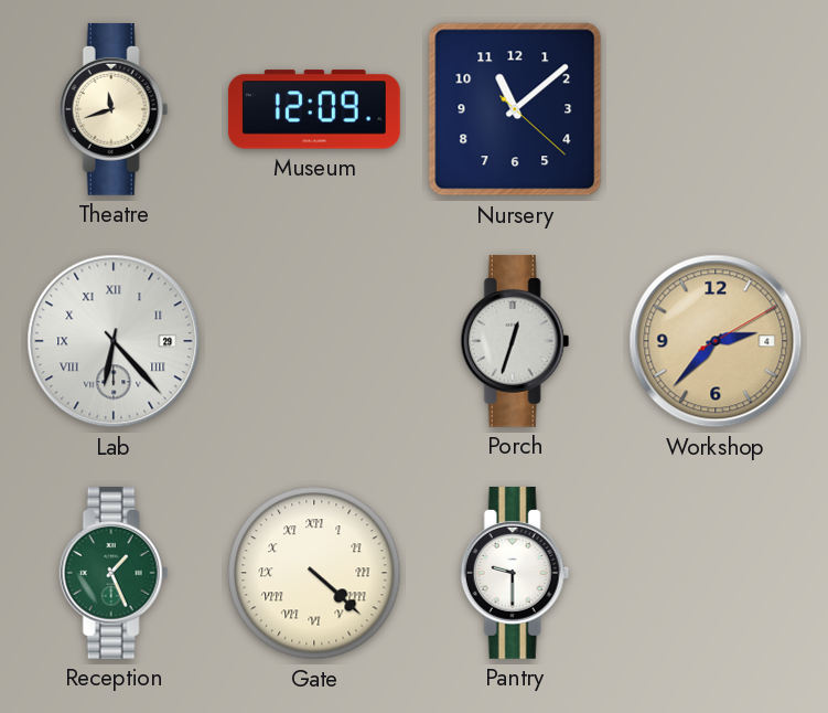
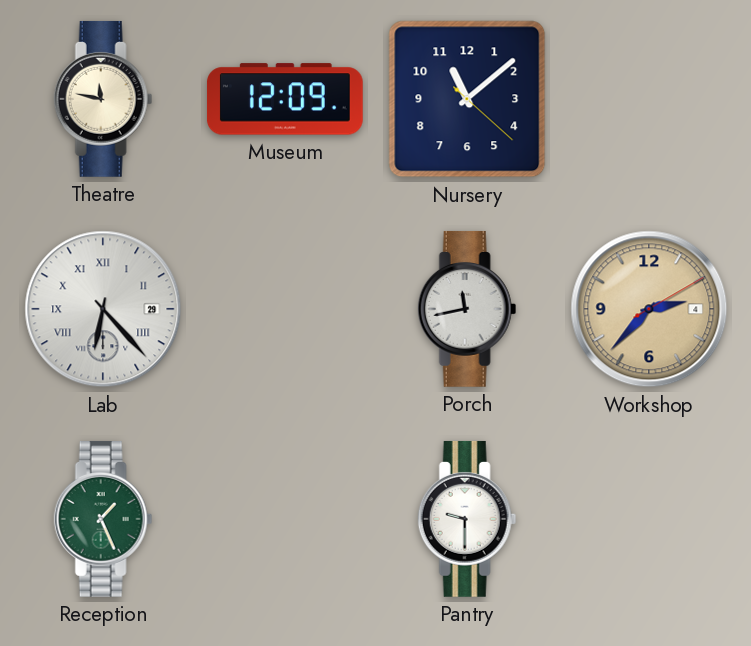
Theatre: 11:42 -> 11:47
Porch: 12:33 -> 11:43
Gate: 4:22 -> none
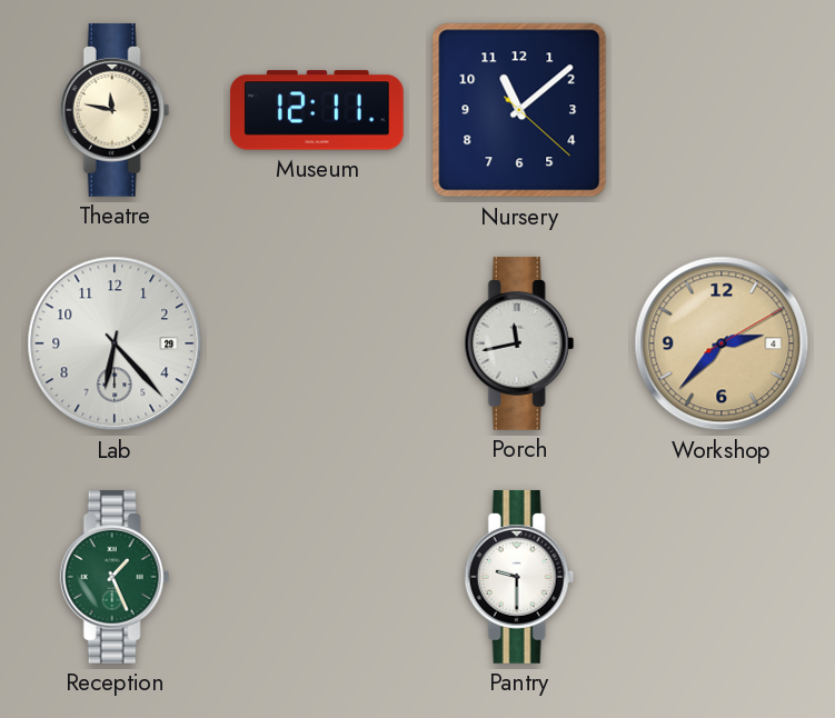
Museum: 12:09 -> 12:11
Lab numerals: Roman -> Arabic
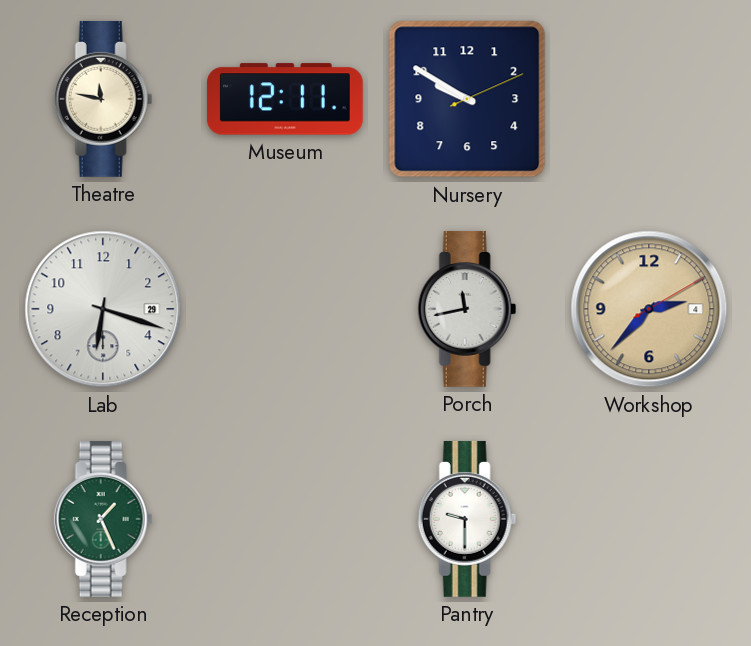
Nursery: 11:08 -> 9:50
Lab: 6:23 -> 6:18
